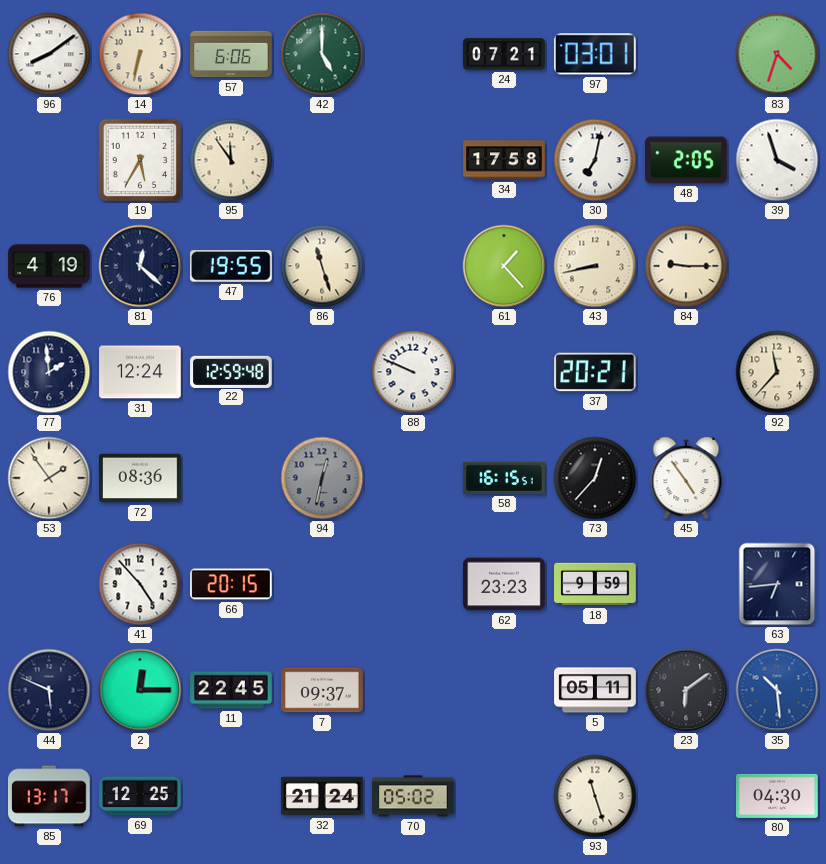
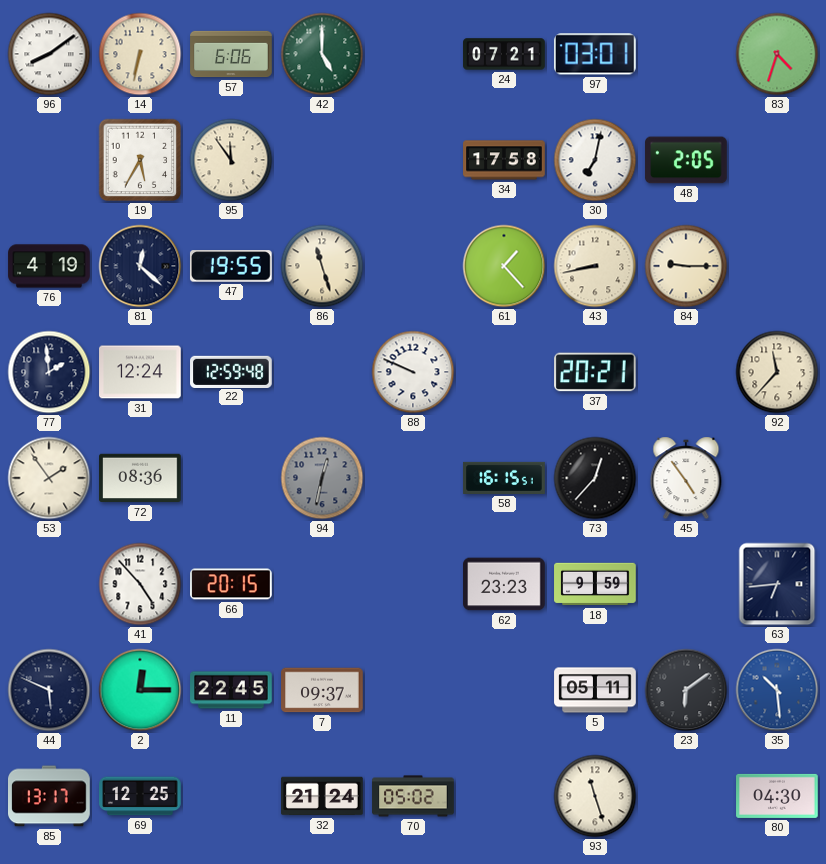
39: 3:57 -> none
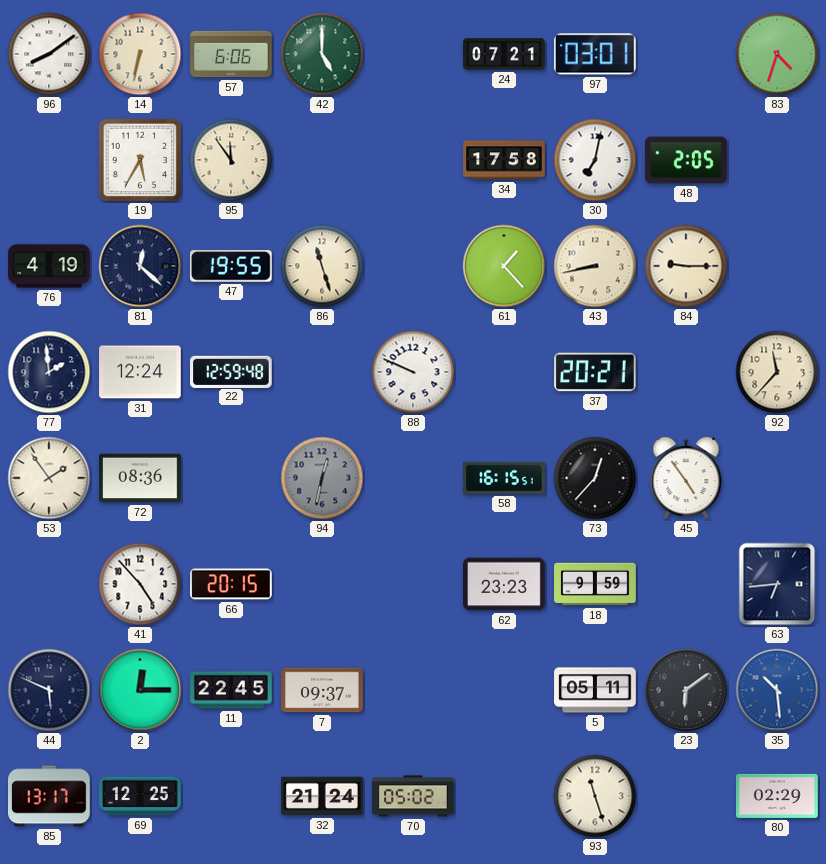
80: 04:30 -> 02:29
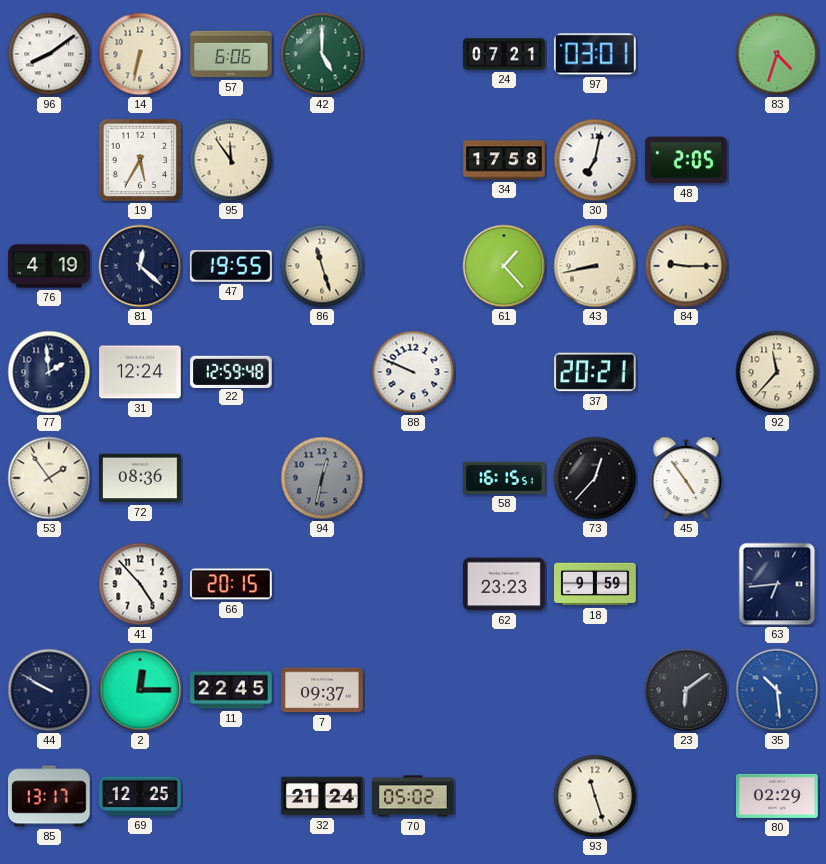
44: 5:49 -> 9:50
5: 05:11 -> none
